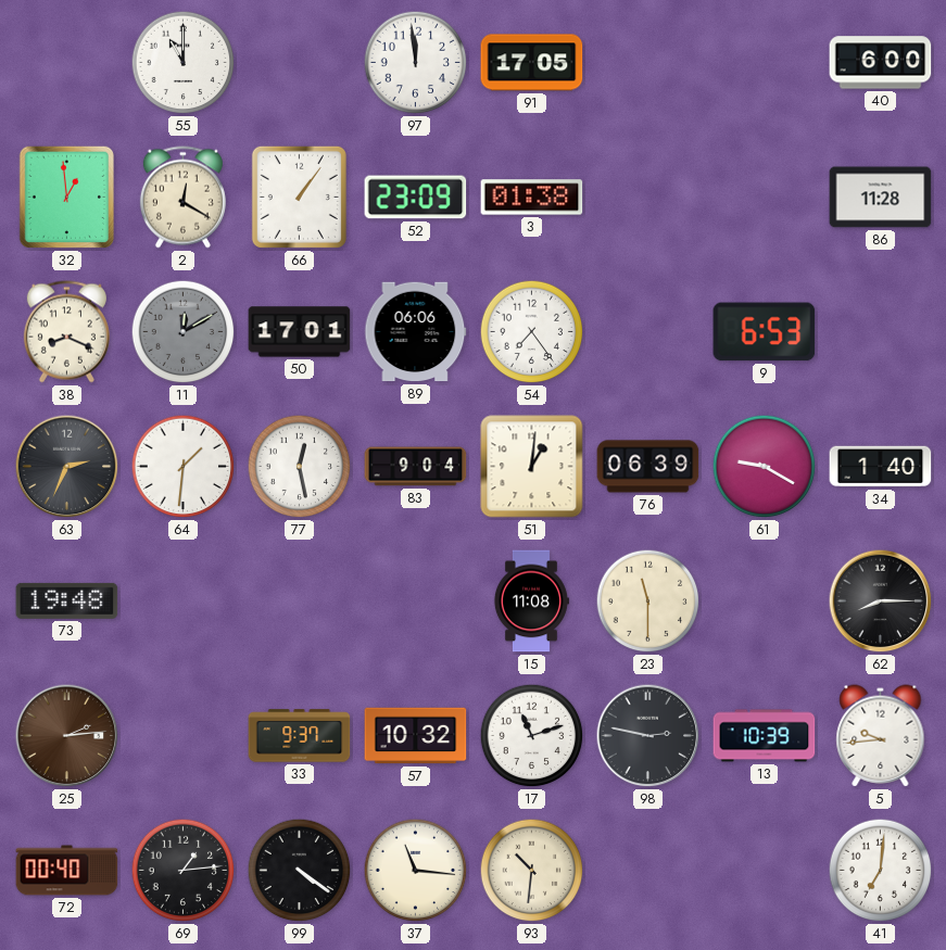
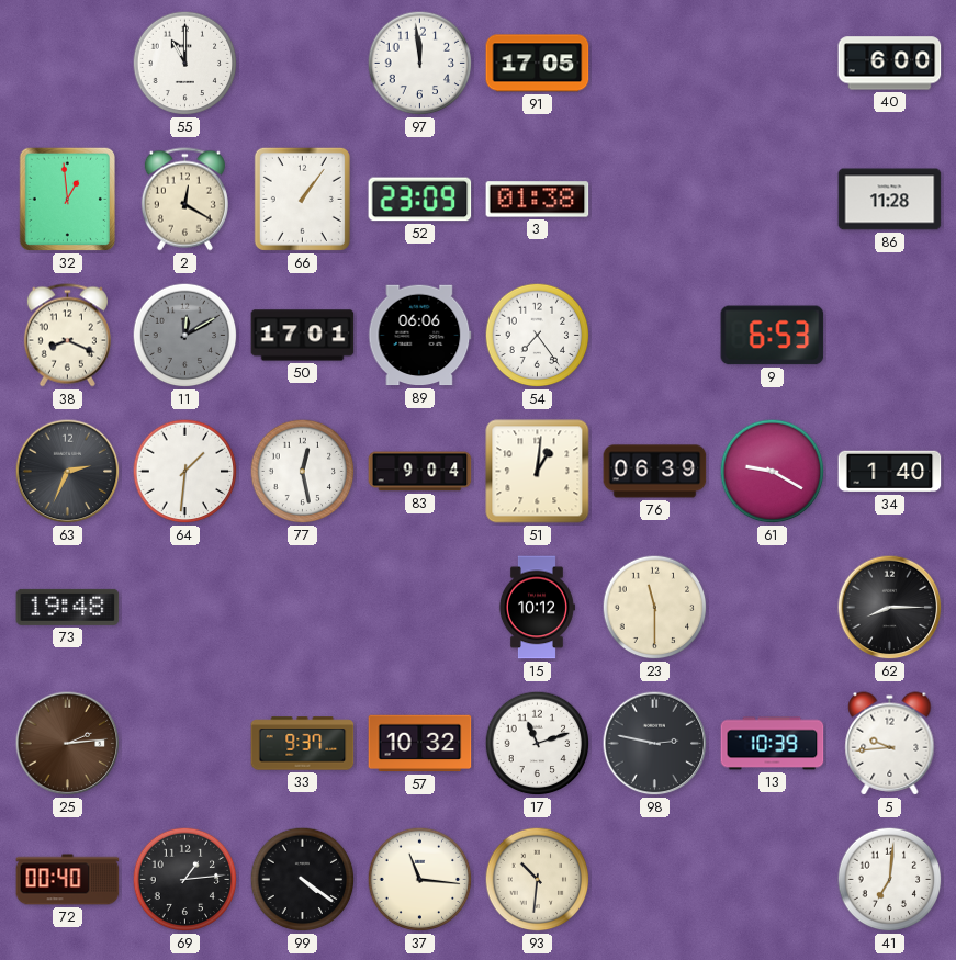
15: 11:08 -> 10:12
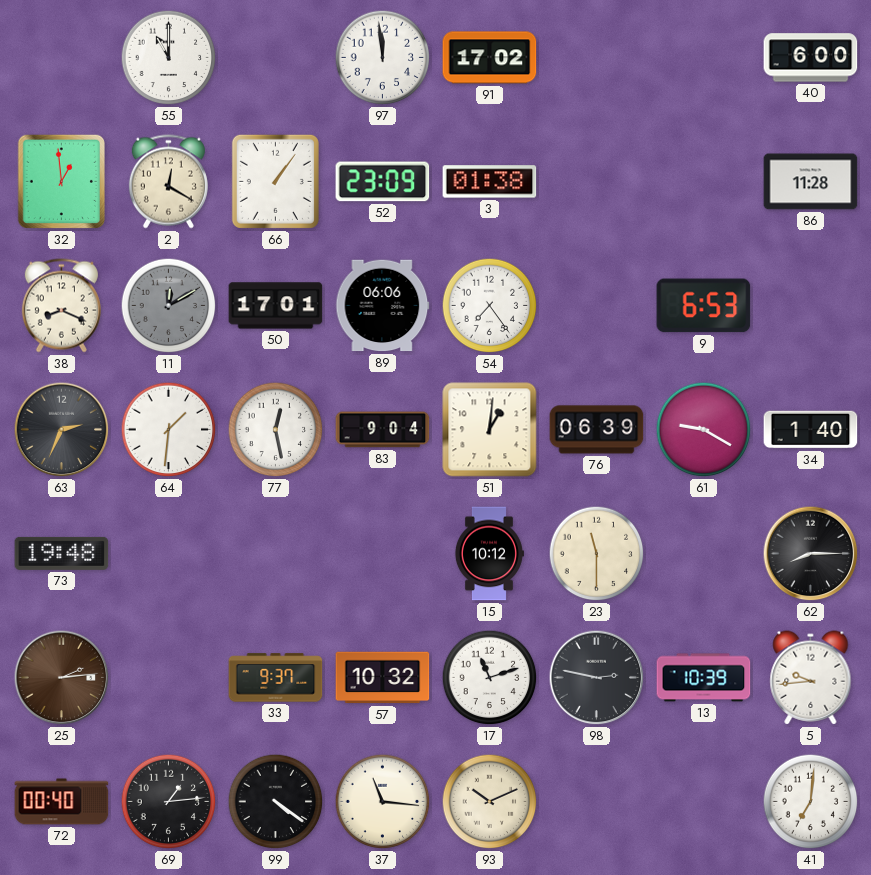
91: 17:05 -> 17:02
93: 10:31 -> 10:11
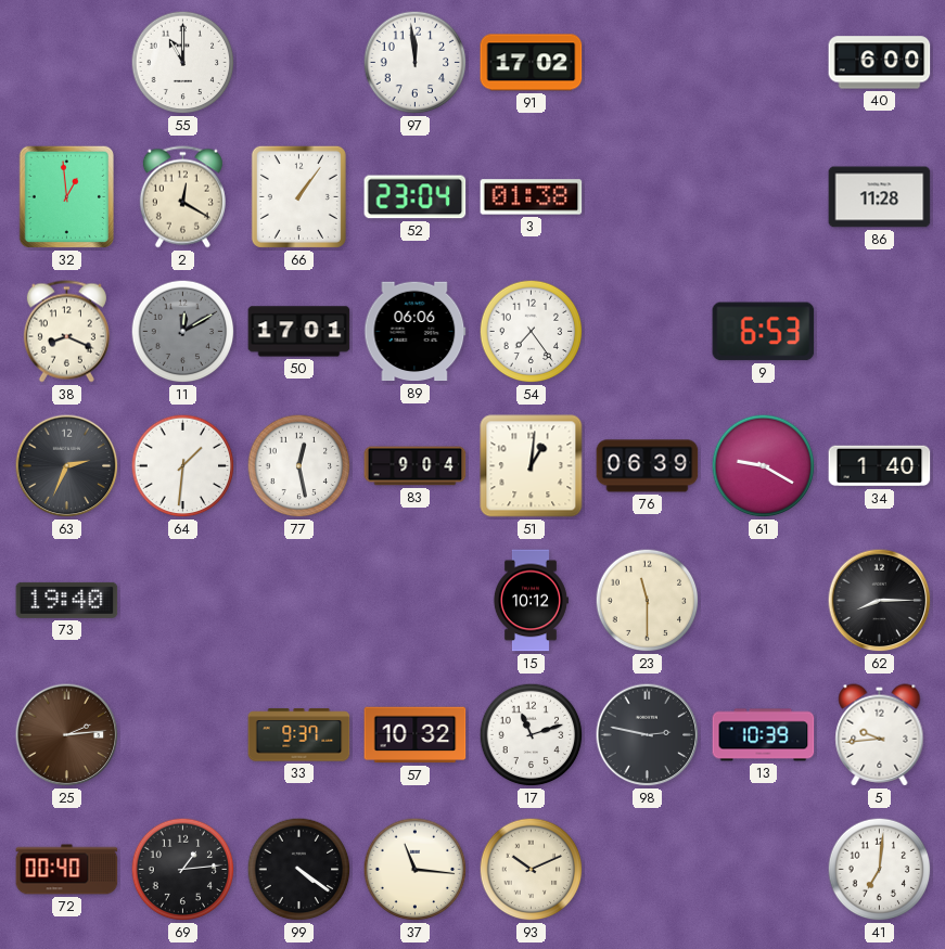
52: 23:09 -> 23:04
73: 19:48 -> 19:40
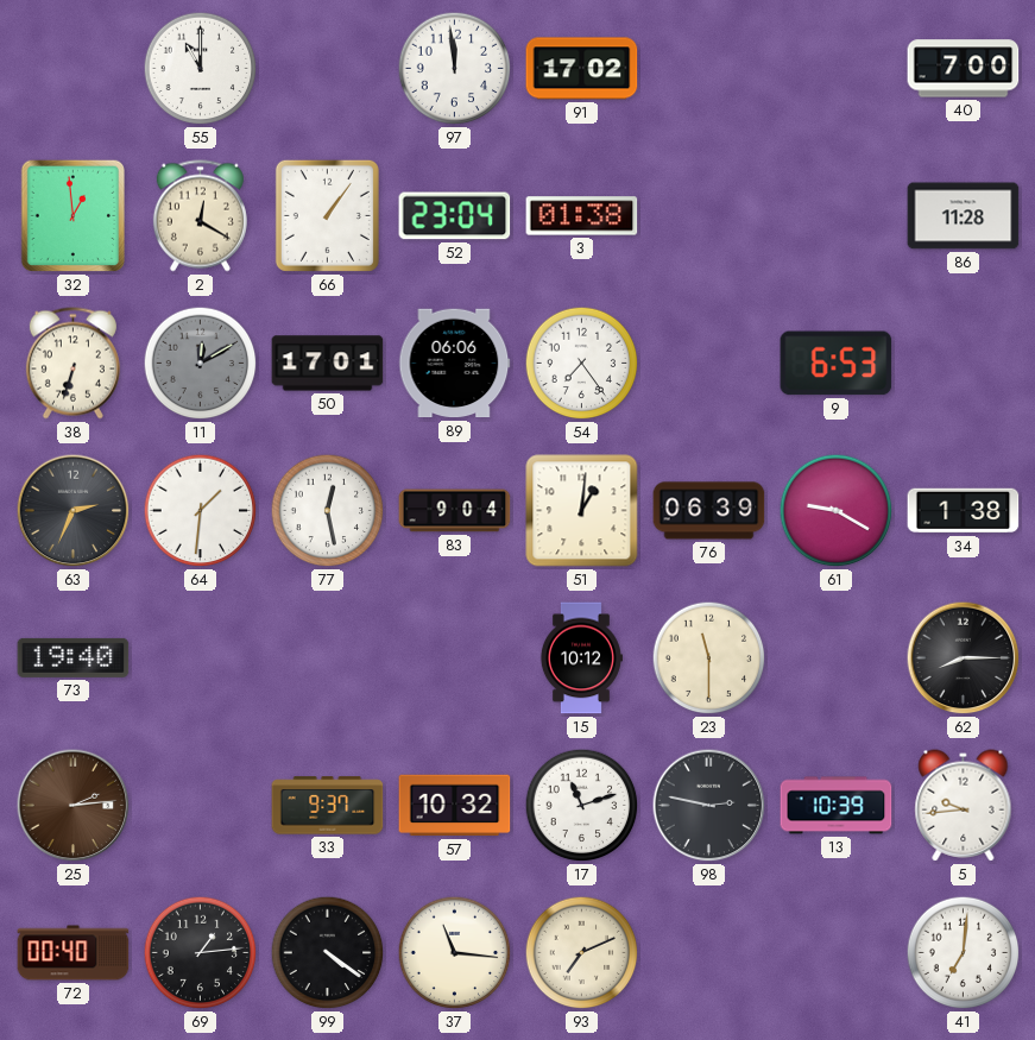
40: 6:00 -> 7:00
38: 8:19 -> 6:33
34: 1:40 -> 1:38
93: 10:11 -> 7:11
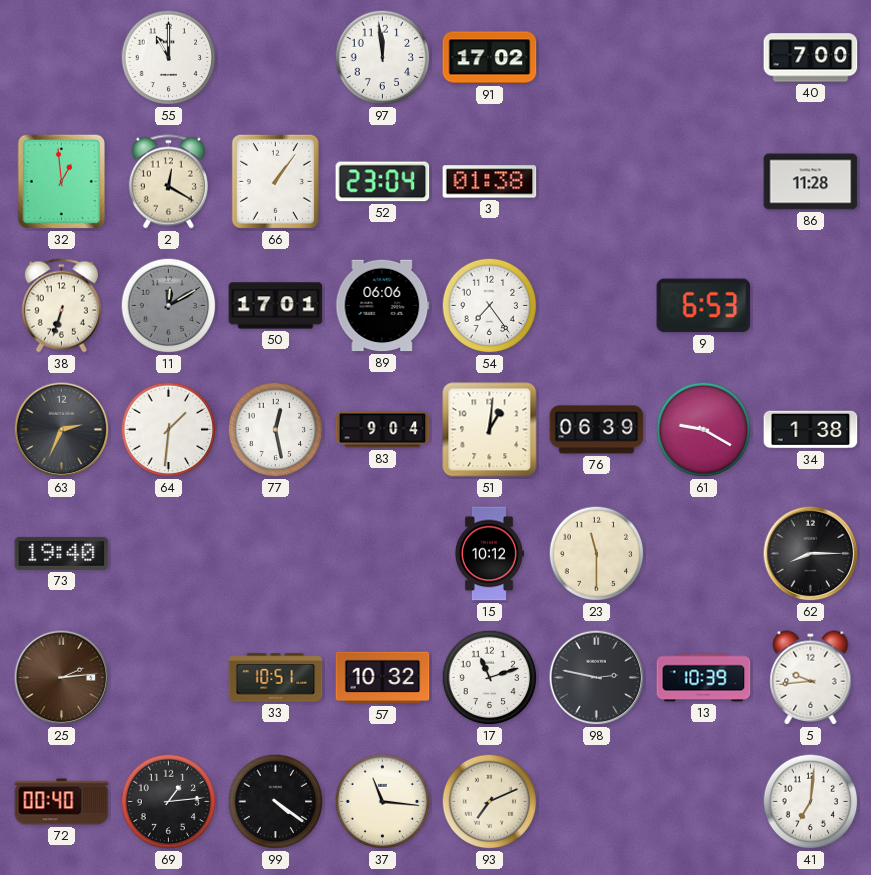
33: 9:37 -> 10:51
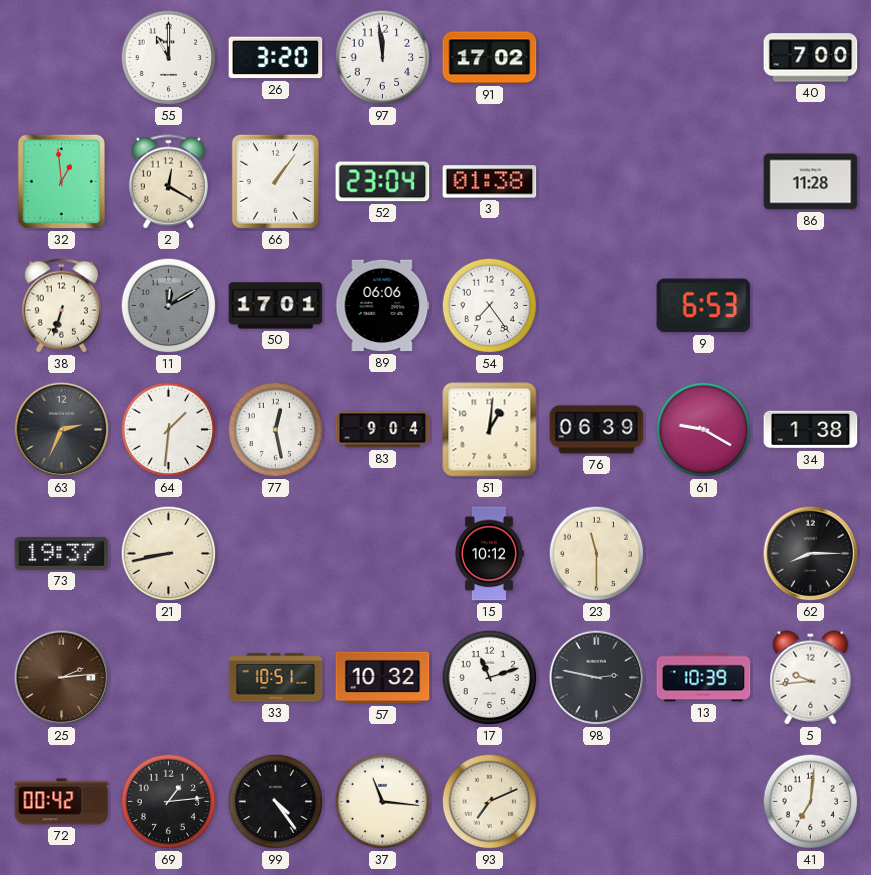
26: none -> 3:20
73: 19:40 -> 19:37
21: none -> 8:43
72: 00:40 -> 00:42
99: 4:21 -> 4:24
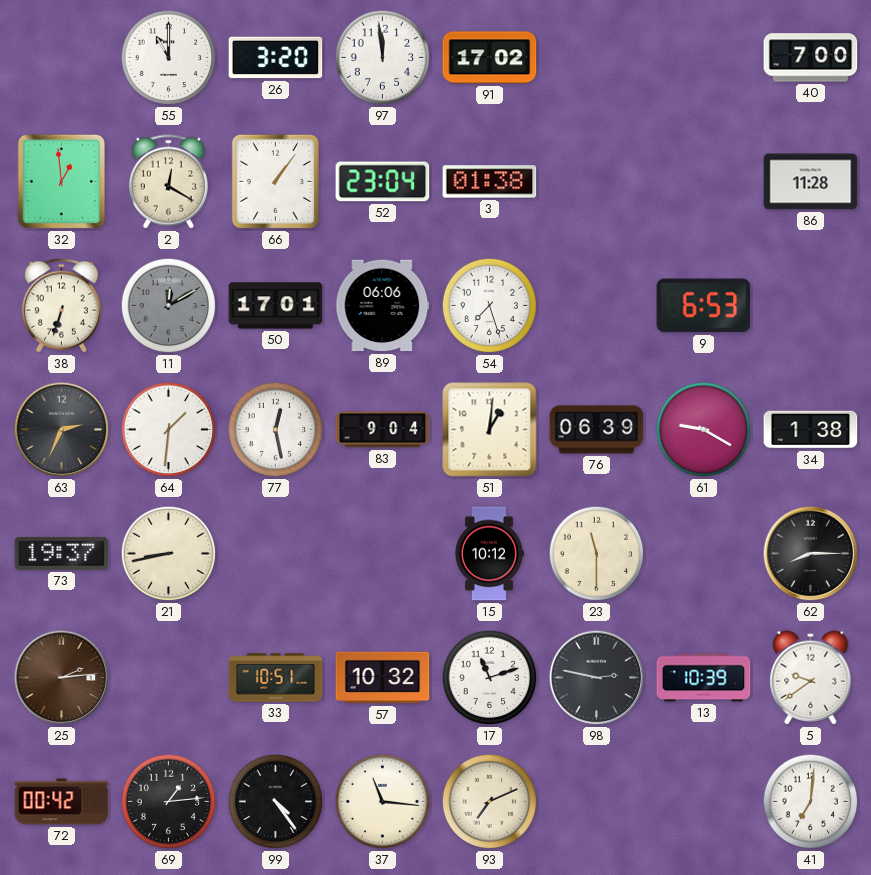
54: 7:24 -> 7:27
5: 9:44 -> 9:39
